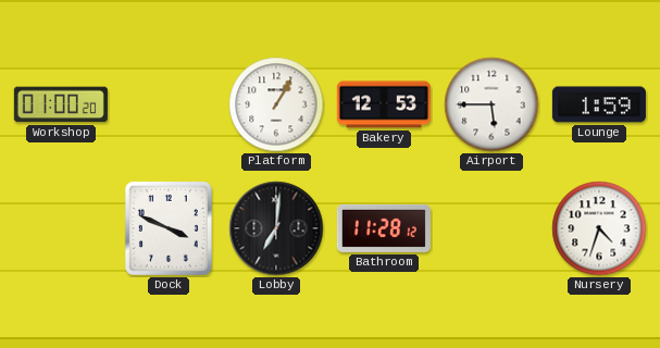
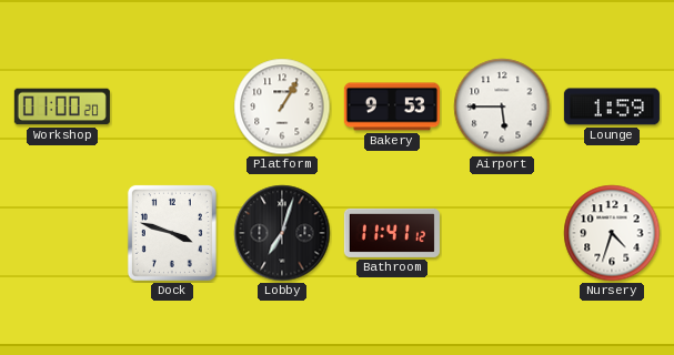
Bakery: 12:53 -> 9:53
Dock: 3:49 -> 3:48
Lobby: 7:01 -> 7:03
Bathroom: 11:28 -> 11:41
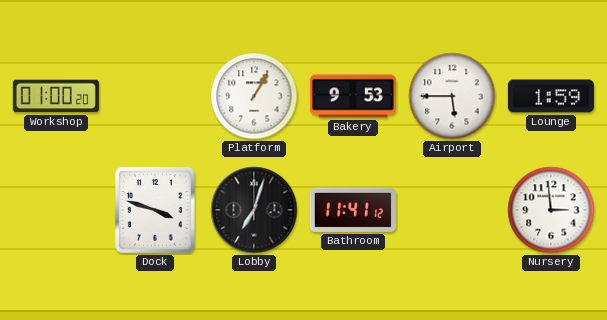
Nursery: 4:33 -> 2:59
